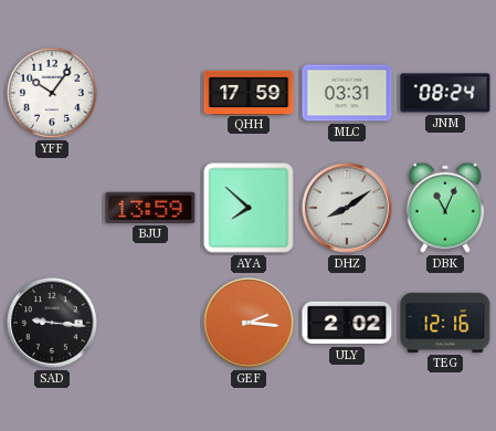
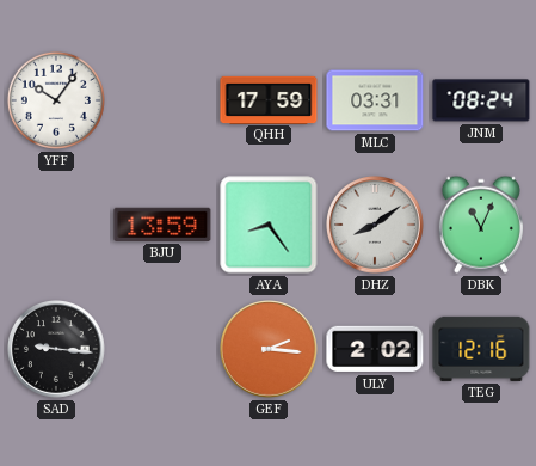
AYA: 7:52 -> 8:24
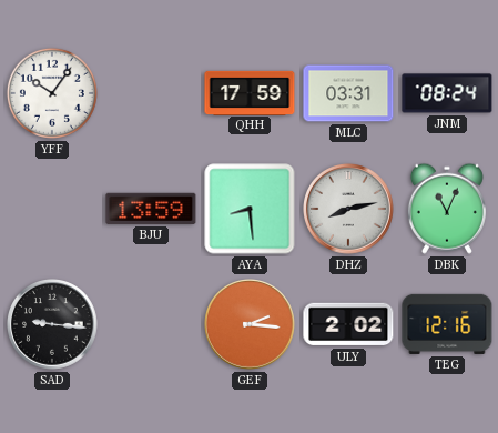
AYA: 8:24 -> 8:29
DHZ: 8:09 -> 8:13
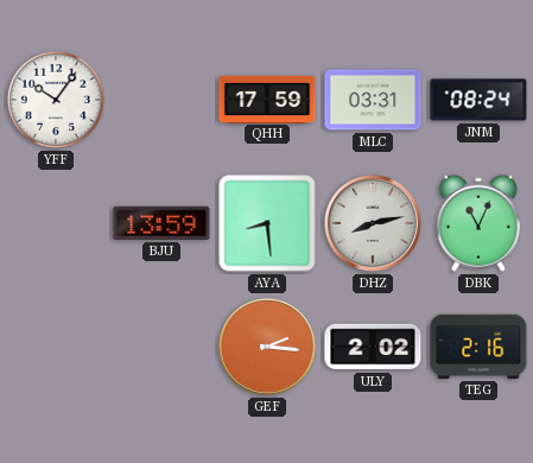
SAD: 9:16 -> none
TEG: 12:16 -> 2:16
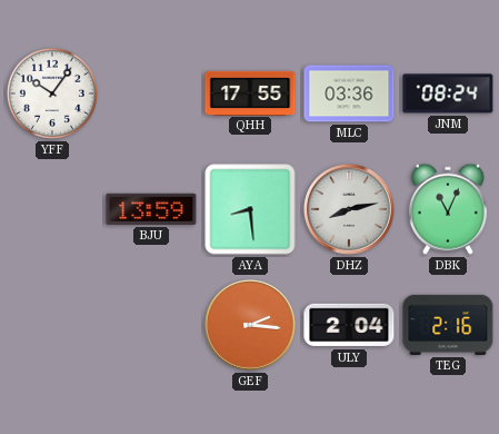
QHH: 17:59 -> 17:55
MLC: 03:31 -> 03:36
ULY: 2:02 -> 2:04
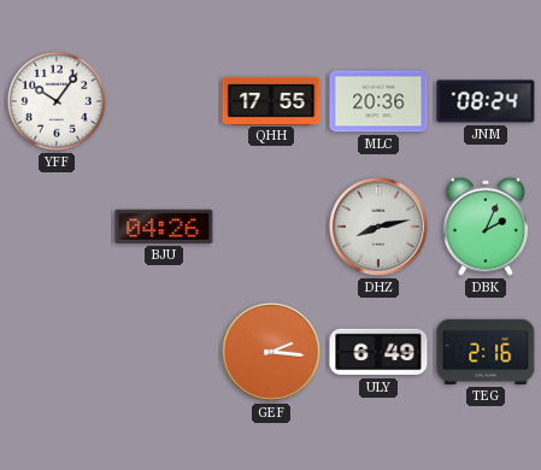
MLC: 03:36 -> 20:36
BJU: 13:59 -> 04:26
AYA: 8:29 -> none
DBK: 11:04 -> 2:04
ULY: 2:04 -> 6:49
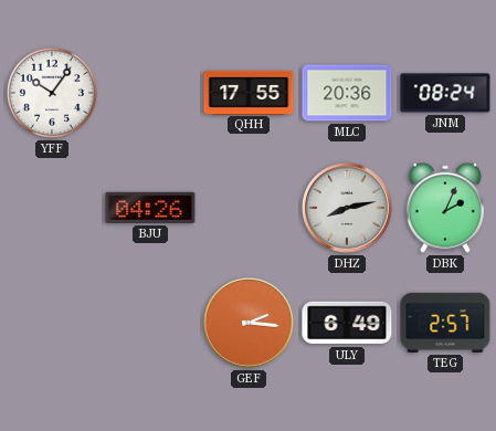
TEG: 2:16 -> 2:57
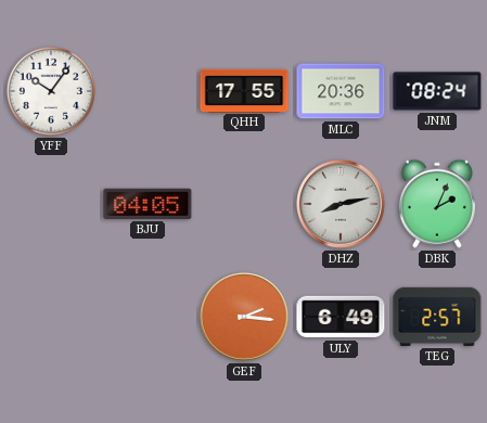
BJU: 04:26 -> 04:05
